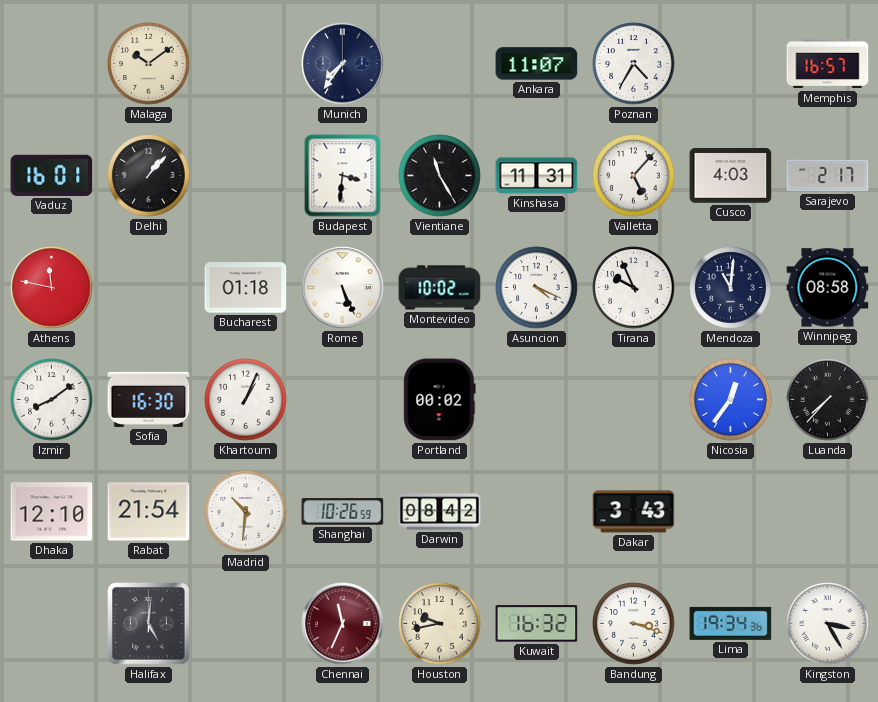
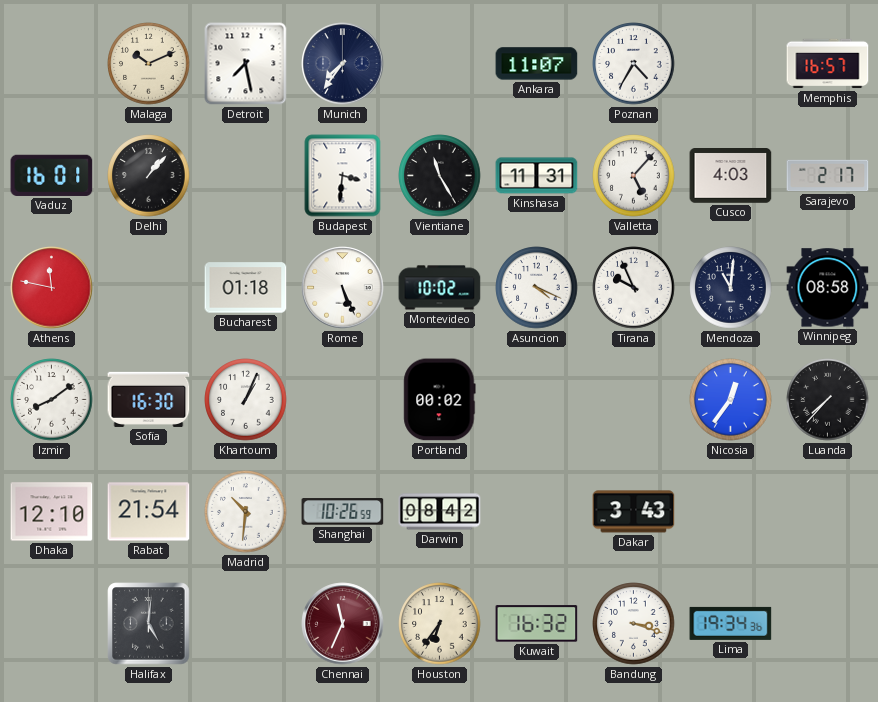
Malaga: 10:09 -> 10:11
Detroit: none -> 7:28
Houston: 9:43 -> 6:36
Kingston: 3:25 -> none
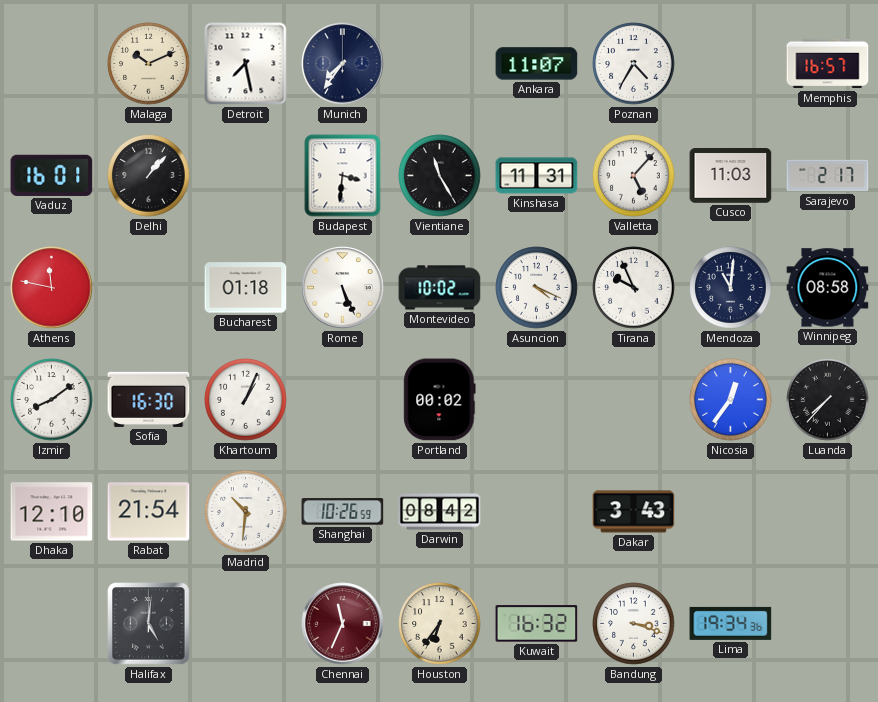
Cusco: 4:03 -> 11:03
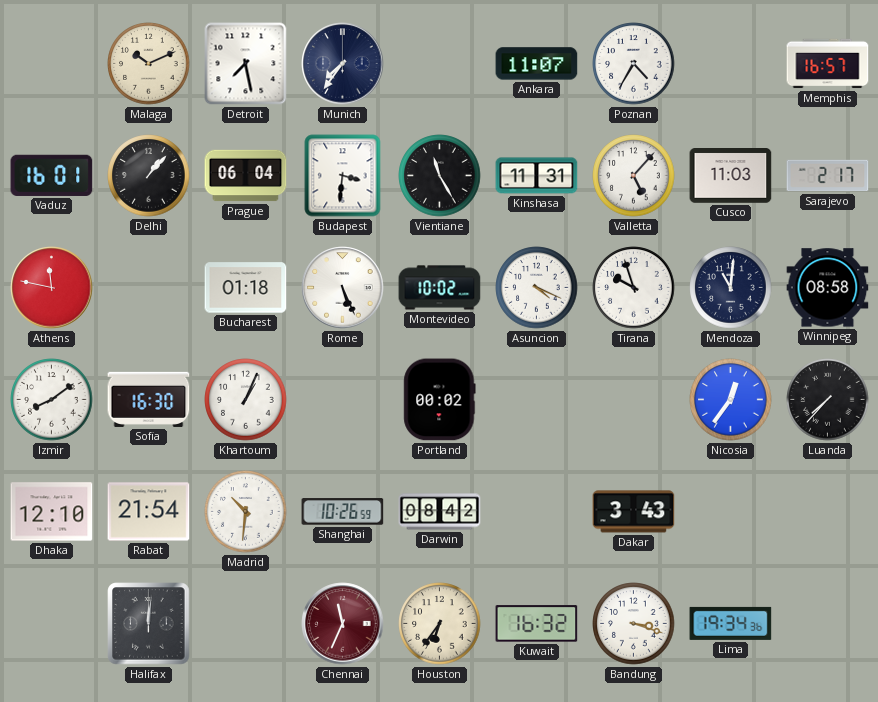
Prague: none -> 06:04
Tirana: 9:56 -> 9:57
Halifax: 5:01 -> 12:01
